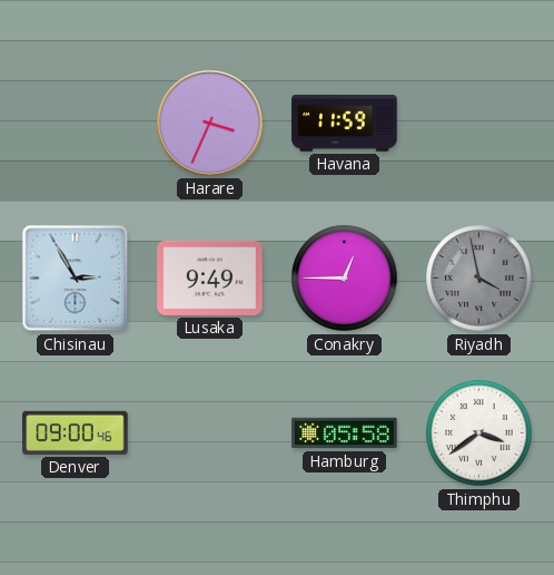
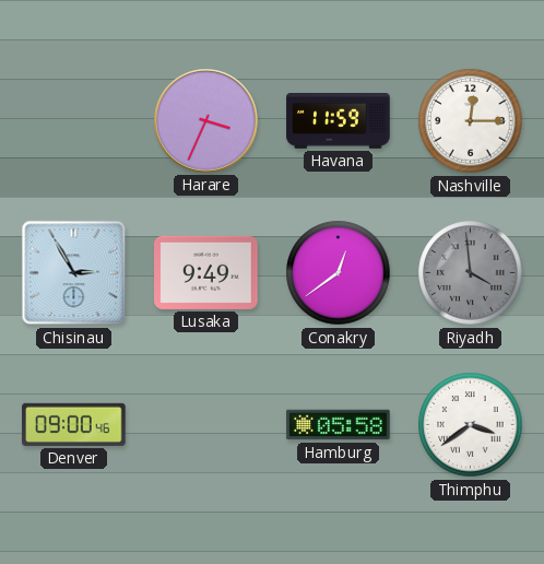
Nashville: none -> 12:15
Conakry: 12:45 -> 12:39
Riyadh: 3:58 -> 3:59
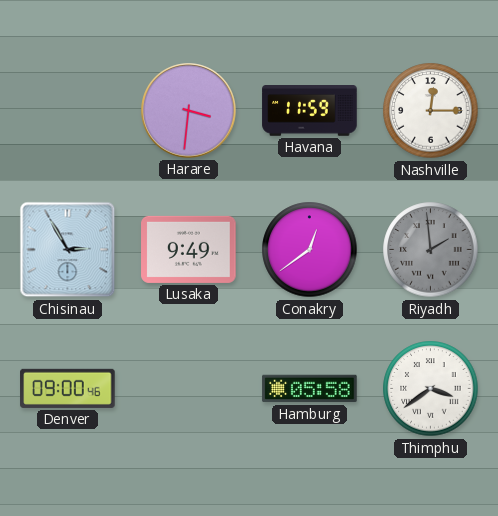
Harare: 3:34 -> 3:31
Riyadh: 3:59 -> 1:59
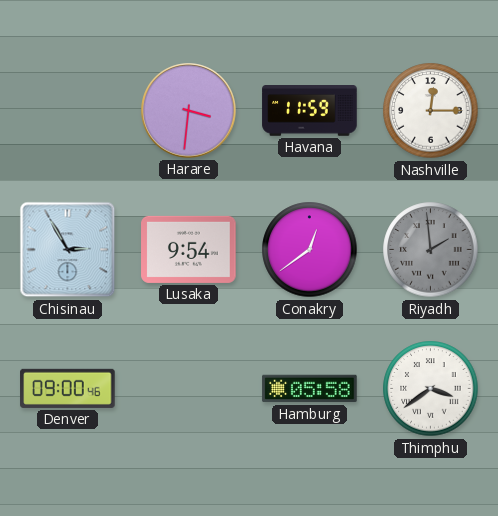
Lusaka: 9:49 -> 9:54
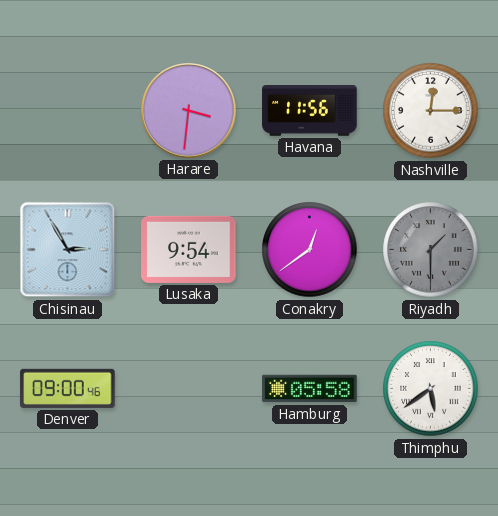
Havana: 11:59 -> 11:56
Riyadh: 1:59 -> 1:30
Thimphu: 3:39 -> 5:39
